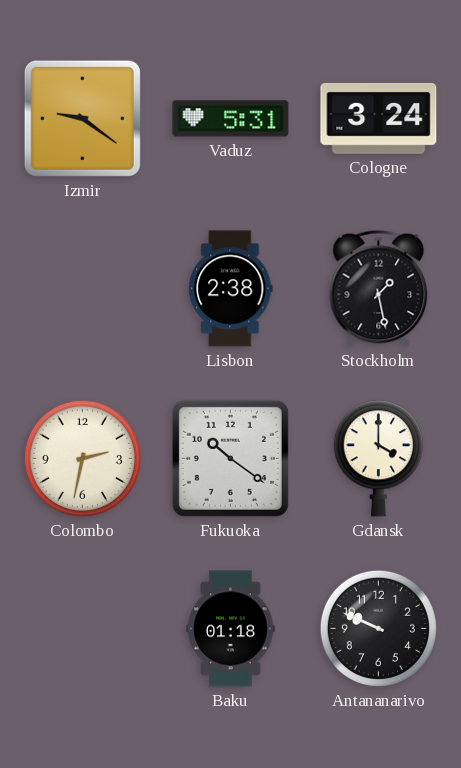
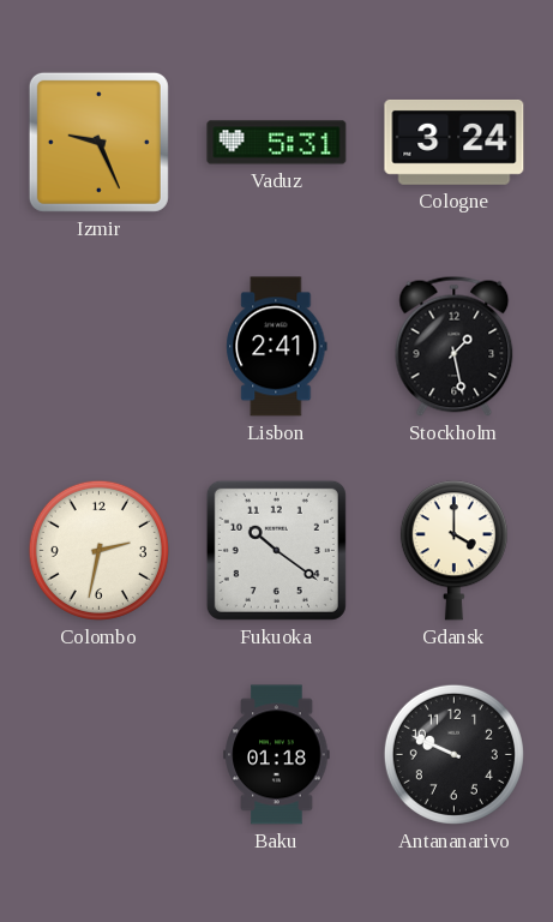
Izmir: 9:21 -> 9:26
Lisbon: 2:38 -> 2:41
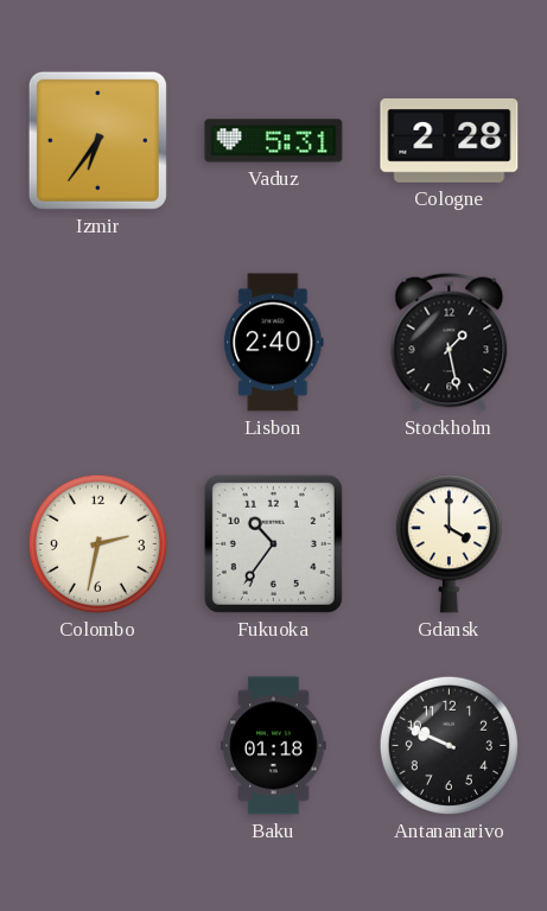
Izmir: 9:26 -> 6:36
Cologne: 3:24 -> 2:28
Lisbon: 2:41 -> 2:40
Fukuoka: 10:21 -> 10:36
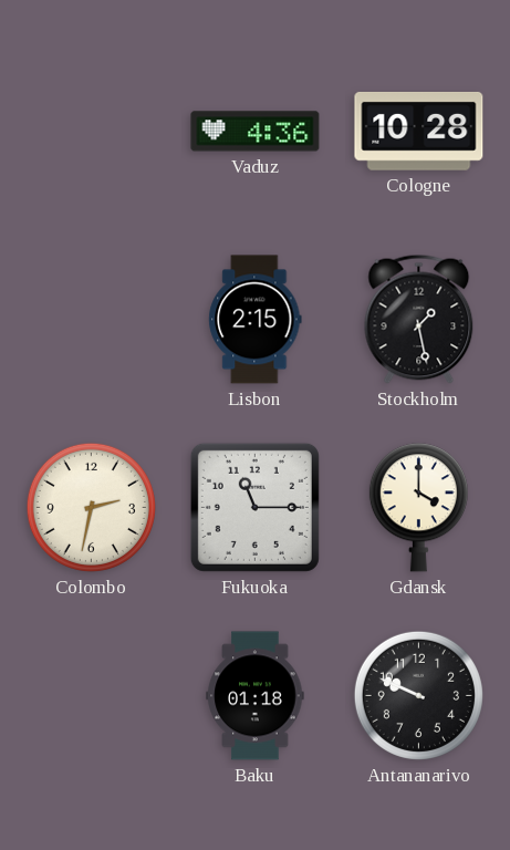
Izmir: 6:36 -> none
Vaduz: 5:31 -> 4:36
Cologne: 2:28 -> 10:28
Lisbon: 2:40 -> 2:15
Fukuoka: 10:36 -> 11:15
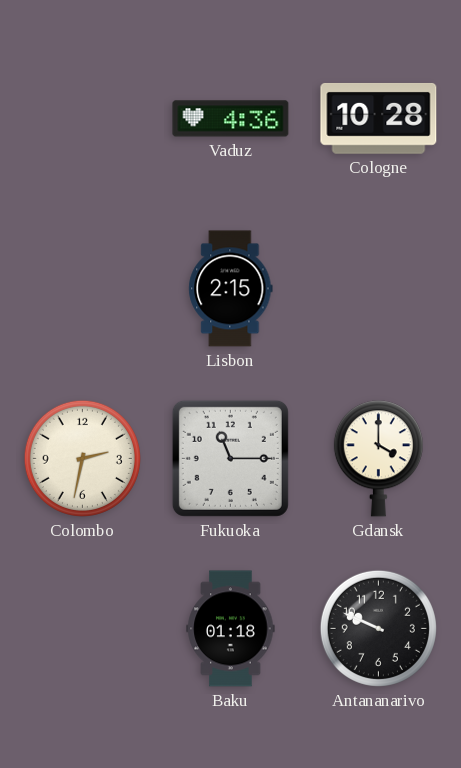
Stockholm: 1:28 -> none
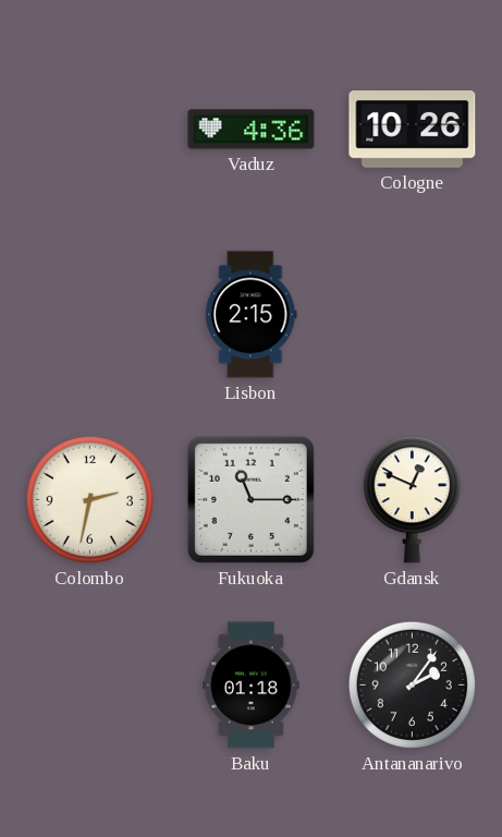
Cologne: 10:28 -> 10:26
Gdansk: 4:00 -> 12:49
Antananarivo: 9:49 -> 2:06
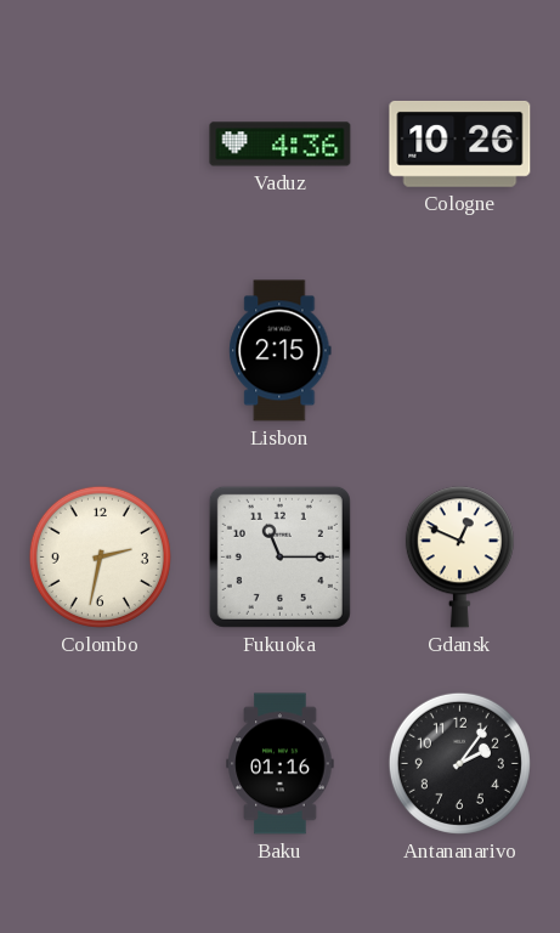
Baku: 01:18 -> 01:16
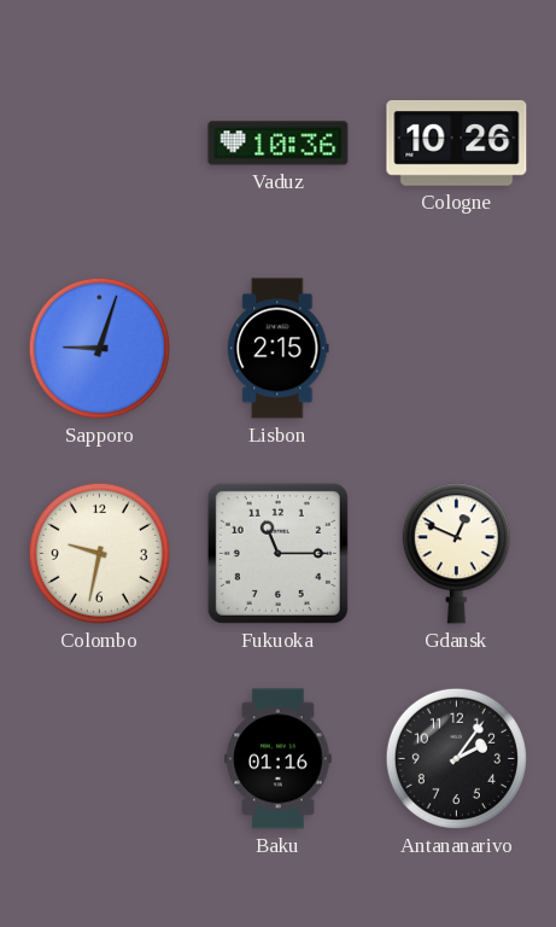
Vaduz: 4:36 -> 10:36
Sapporo: none -> 9:03
Colombo: 2:32 -> 9:32
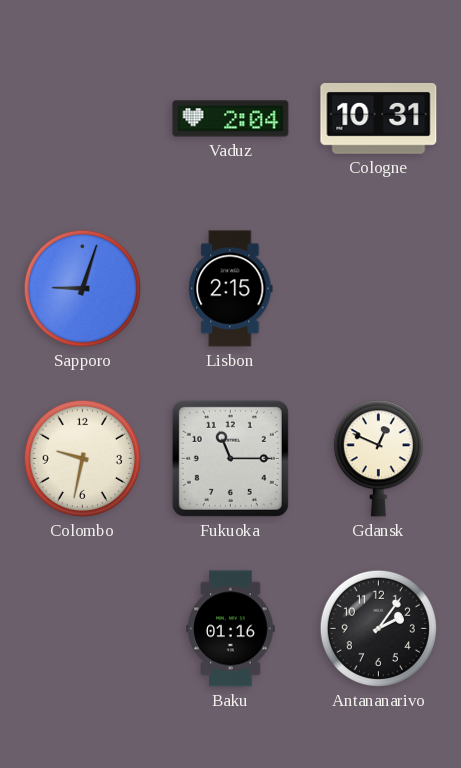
Vaduz: 10:36 -> 2:04
Cologne: 10:26 -> 10:31
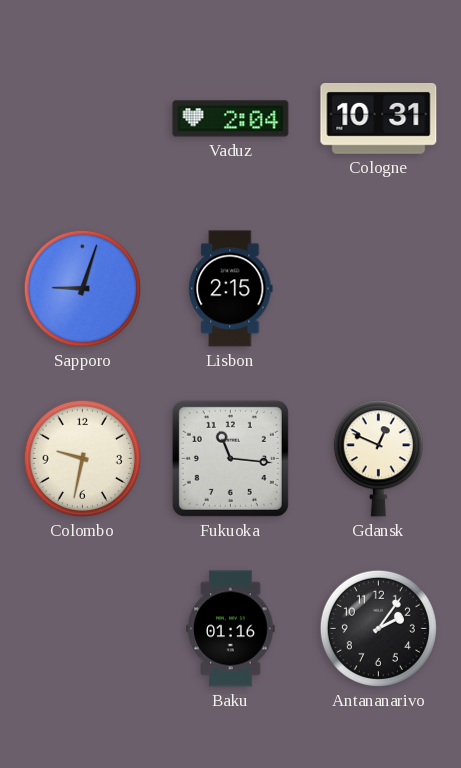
Fukuoka: 11:15 -> 11:16
